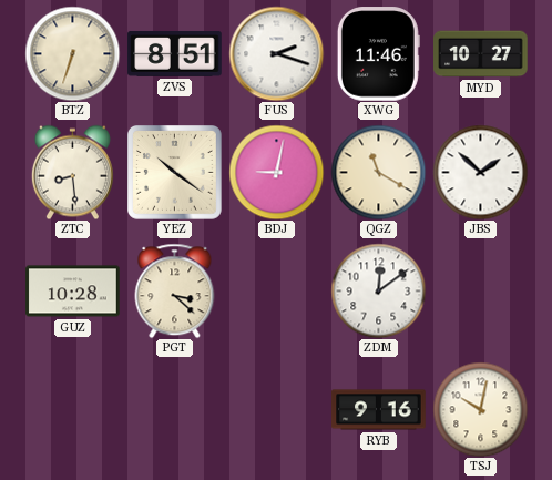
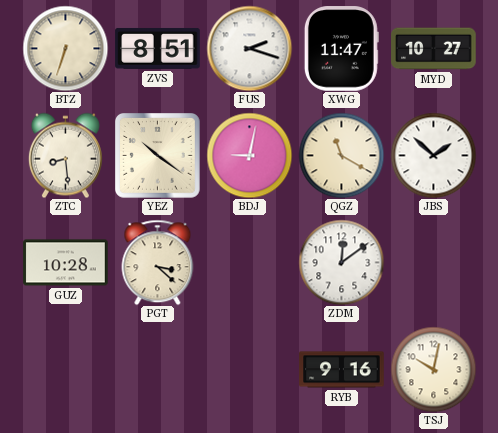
XWG: 11:46 -> 11:47
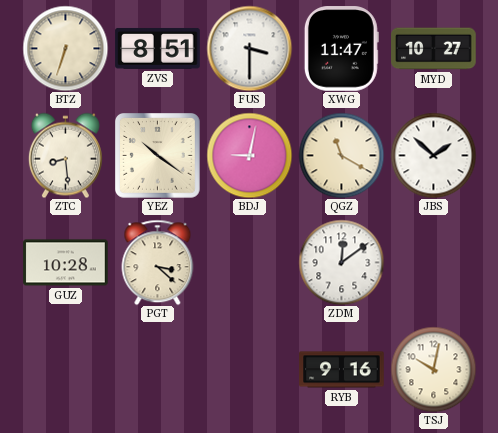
FUS: 2:18 -> 3:30
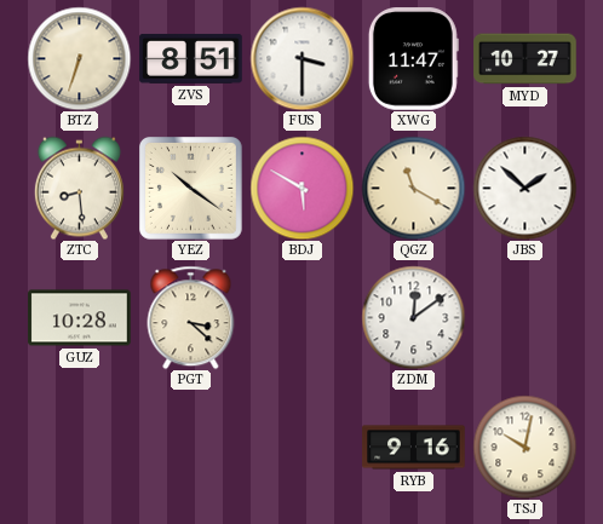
BDJ: 9:02 -> 5:50
